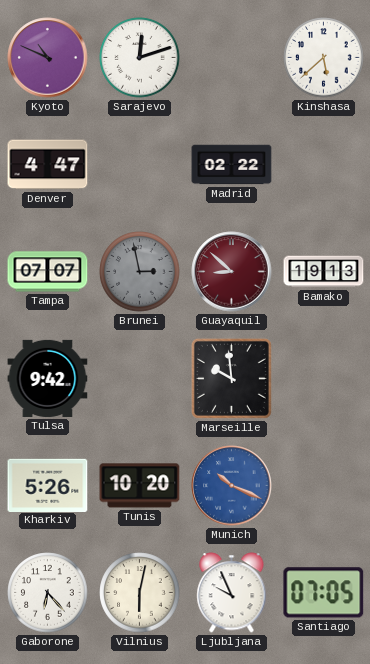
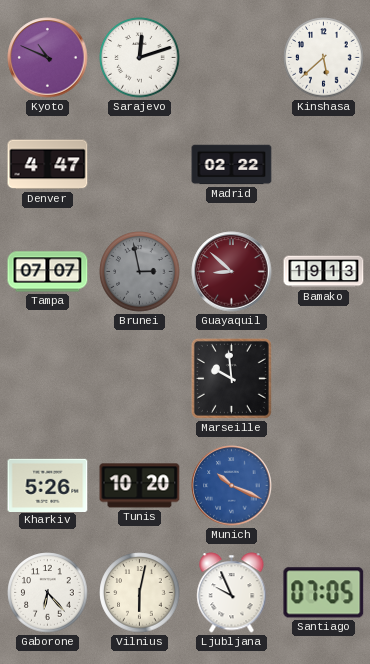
Tulsa: 9:42 -> none
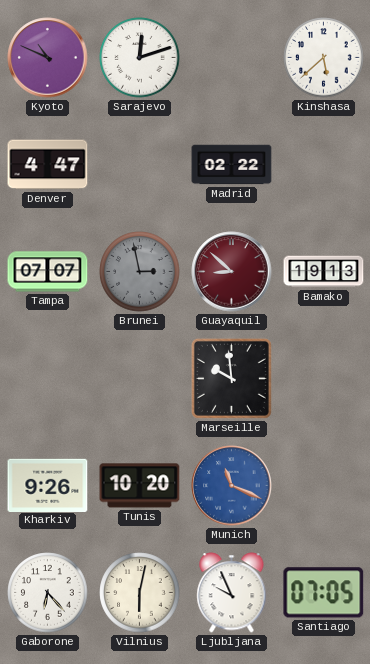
Kharkiv: 5:26 -> 9:26
Munich: 10:19 -> 11:19
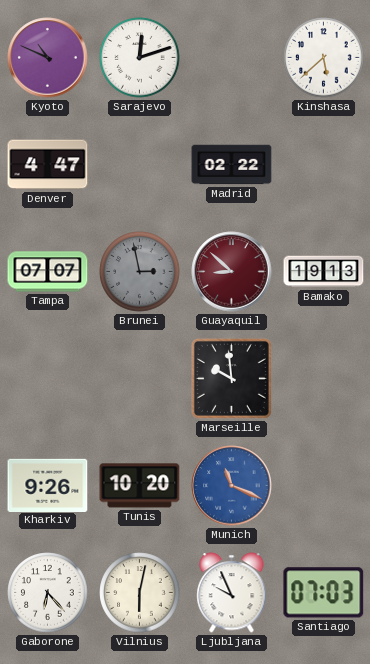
Santiago: 07:05 -> 07:03
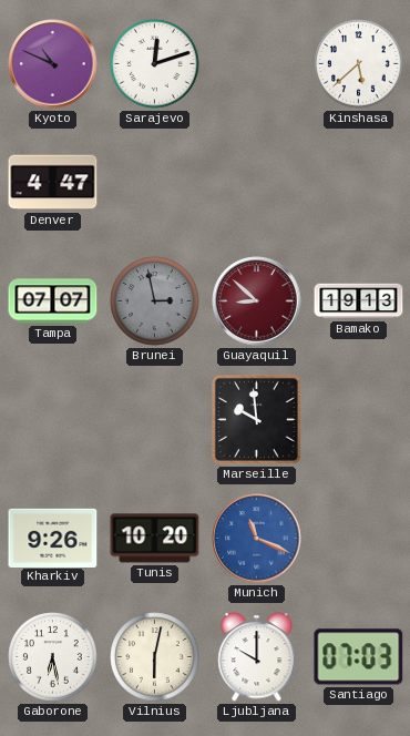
Madrid: 02:22 -> none
Gaborone: 6:23 -> 6:28
Ljubljana: 9:56 -> 10:00
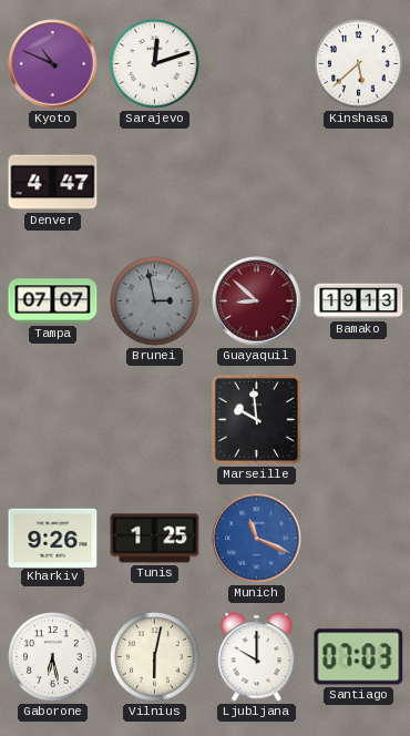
Tunis: 10:20 -> 1:25
